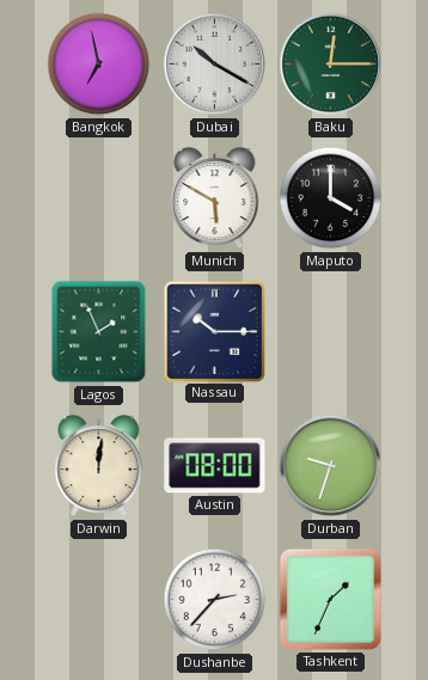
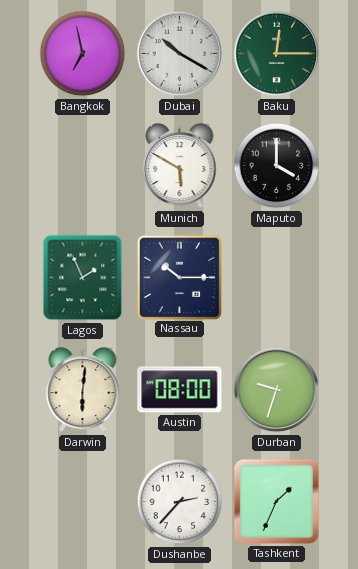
Darwin: 12:01 -> 6:01
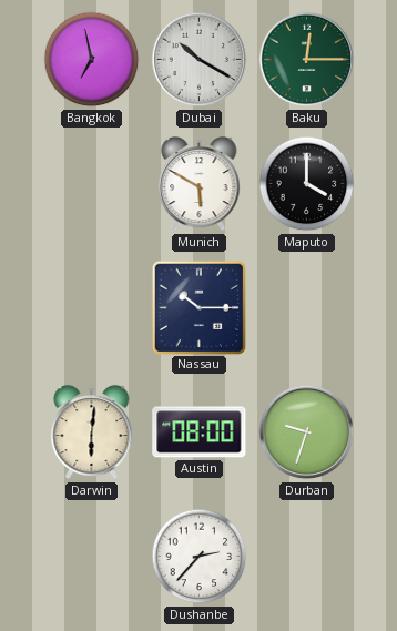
Lagos: 1:56 -> none
Tashkent: 1:34 -> none
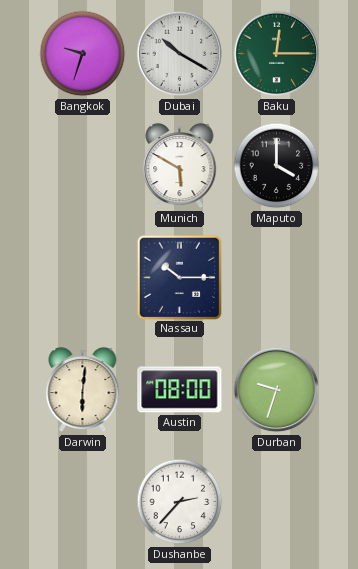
Bangkok: 6:58 -> 9:33
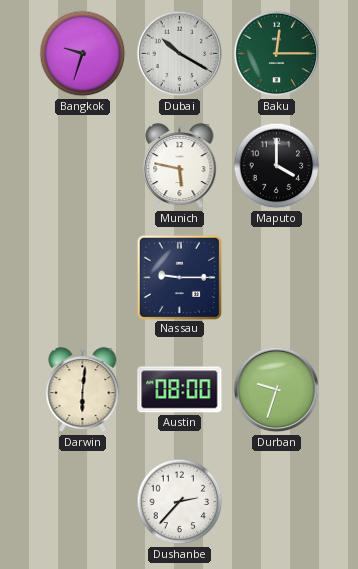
Munich: 5:50 -> 5:47
Nassau: 10:15 -> 9:15
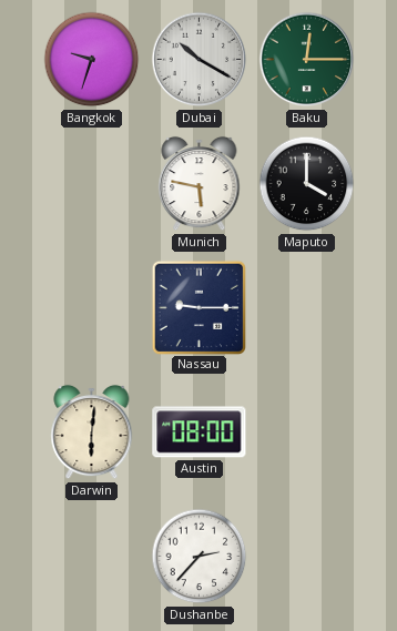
Durban: 9:33 -> none
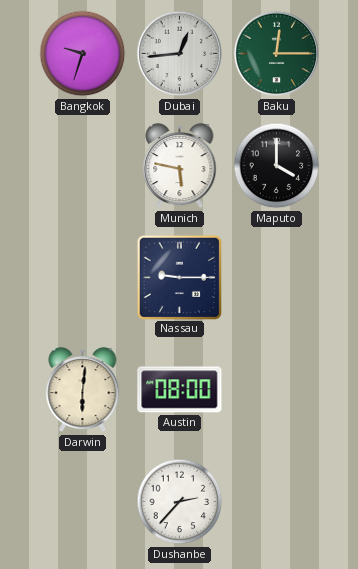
Dubai: 10:20 -> 12:44
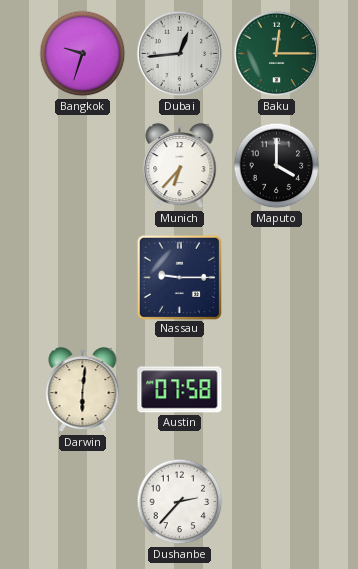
Munich: 5:47 -> 6:37
Austin: 08:00 -> 07:58
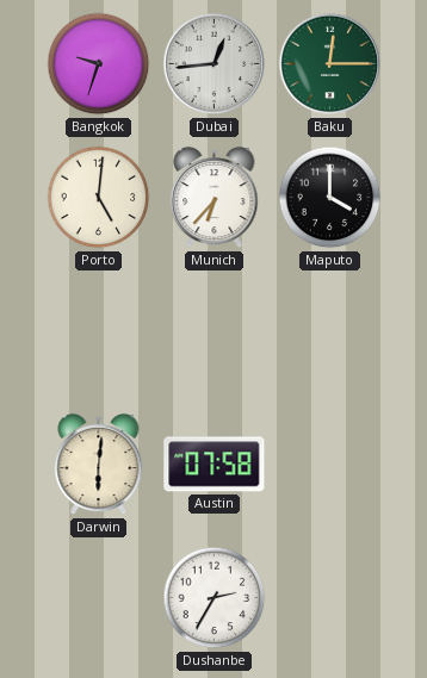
Porto: none -> 5:01
Nassau: 9:15 -> none
Dushanbe: 2:37 -> 2:35
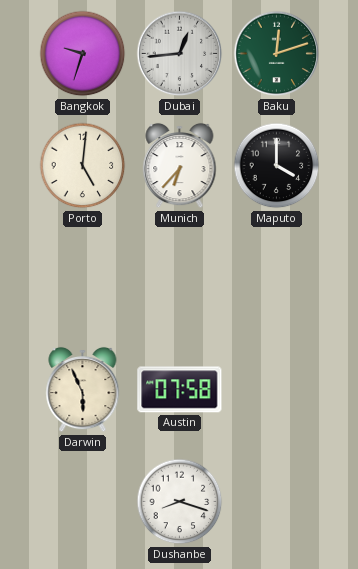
Baku: 12:15 -> 12:12
Darwin: 6:01 -> 5:56
Dushanbe: 2:35 -> 8:18
